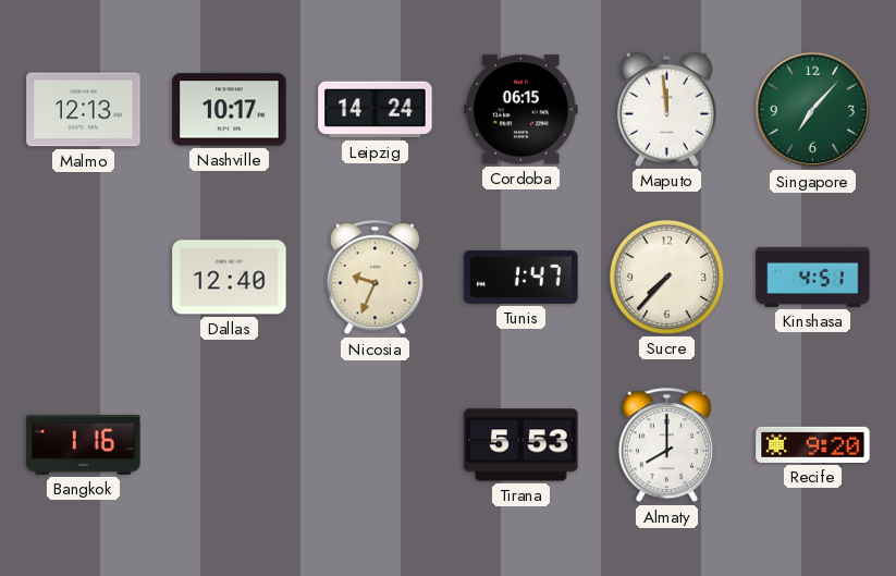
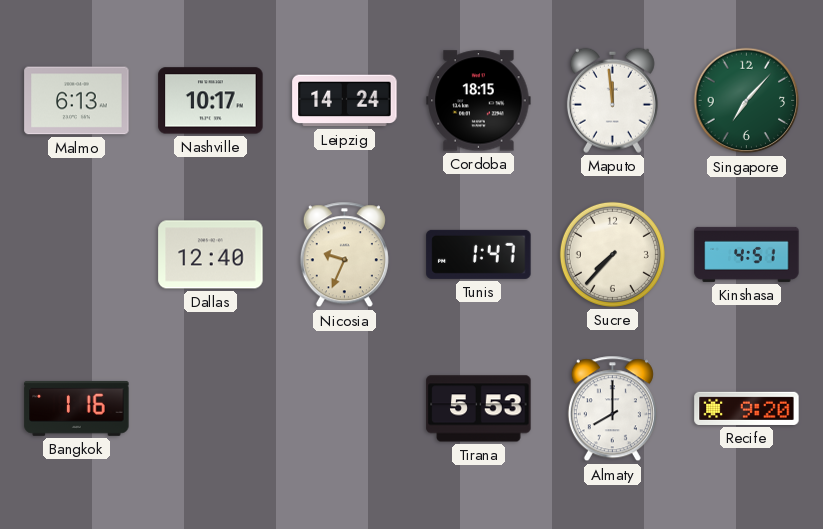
Malmo: 12:13 -> 6:13
Cordoba: 06:15 -> 18:15
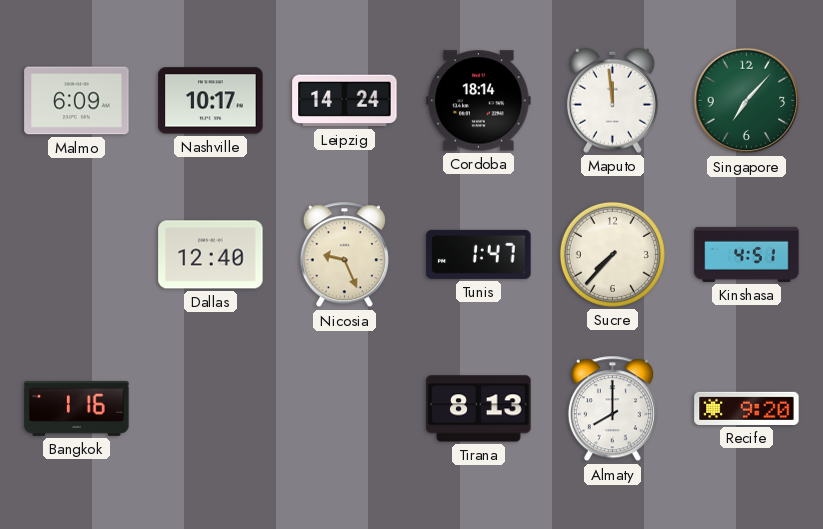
Malmo: 6:13 -> 6:09
Cordoba: 18:15 -> 18:14
Nicosia: 9:34 -> 9:26
Tirana: 5:53 -> 8:13
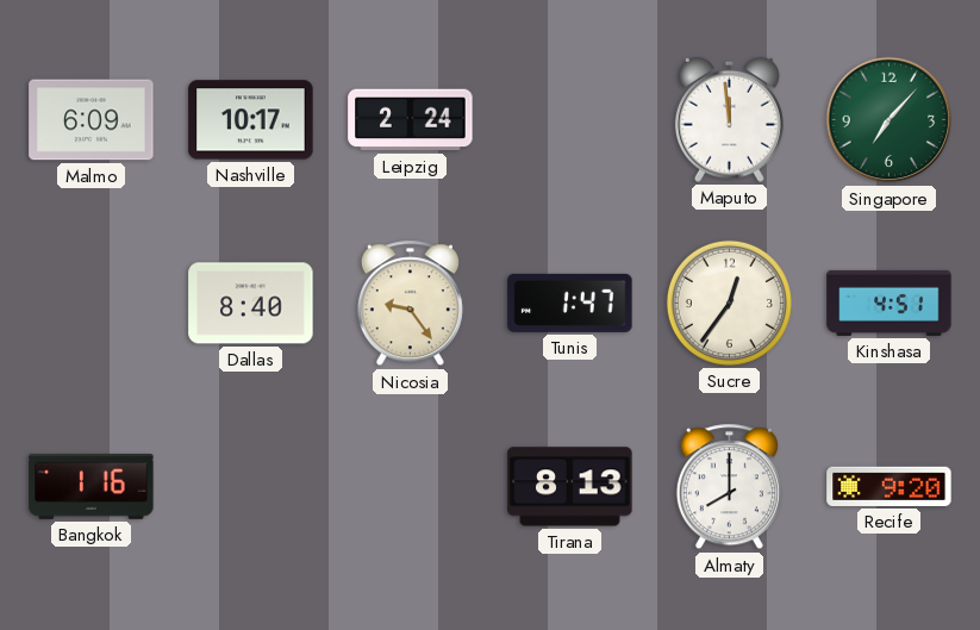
Leipzig: 14:24 -> 2:24
Cordoba: 18:14 -> none
Dallas: 12:40 -> 8:40
Nicosia: 9:26 -> 9:24
Sucre: 7:37 -> 12:36
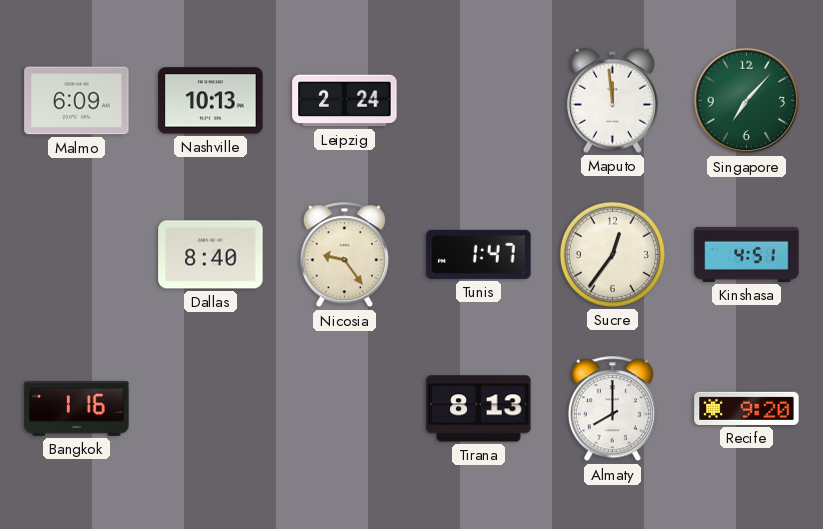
Nashville: 10:17 -> 10:13
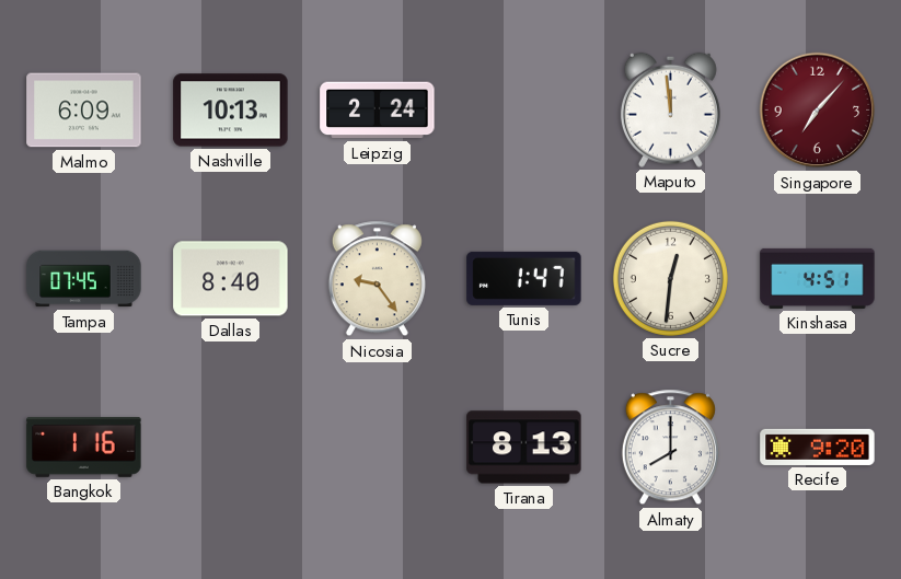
Singapore dial: green -> burgundy
Tampa: none -> 07:45
Sucre: 12:36 -> 12:31
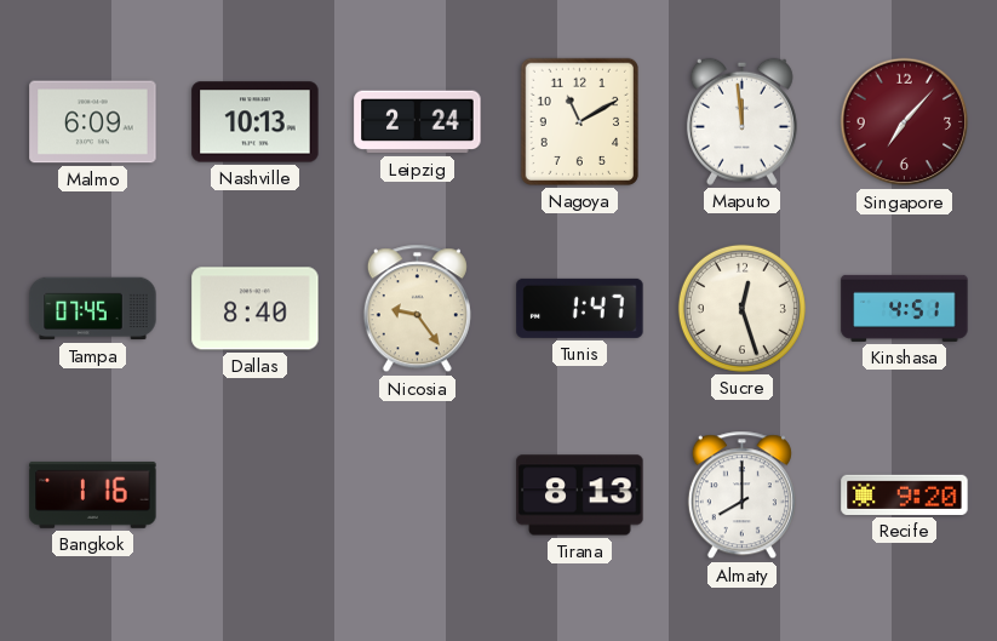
Nagoya: none -> 11:10
Sucre: 12:31 -> 12:27
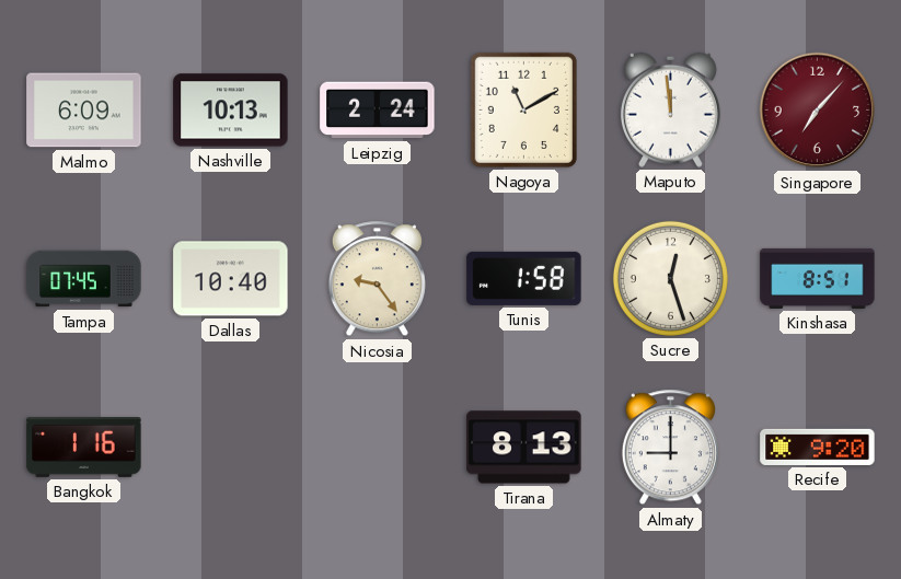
Dallas: 8:40 -> 10:40
Tunis: 1:47 -> 1:58
Kinshasa: 4:51 -> 8:51
Almaty: 8:00 -> 9:00
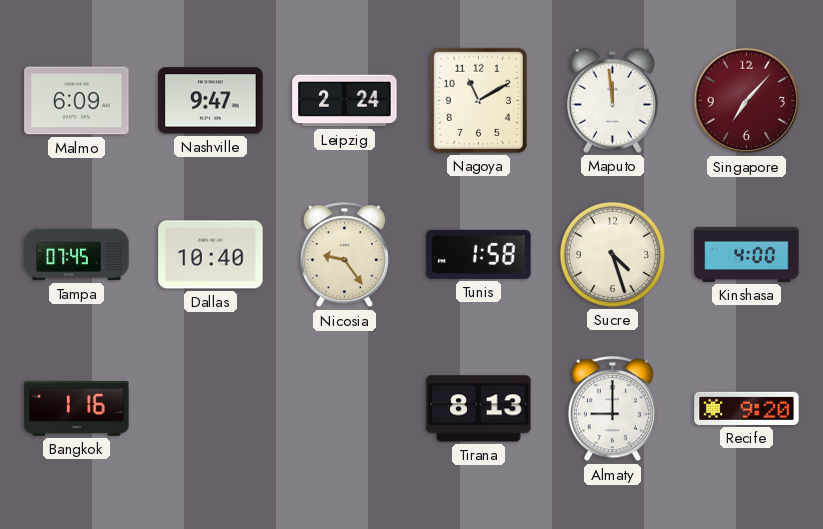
Nashville: 10:13 -> 9:47
Sucre: 12:27 -> 4:27
Kinshasa: 8:51 -> 4:00
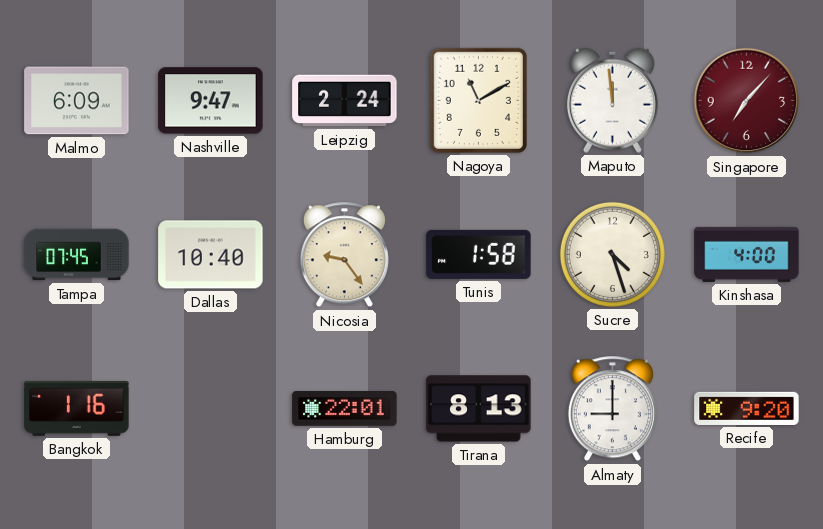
Hamburg: none -> 22:01
